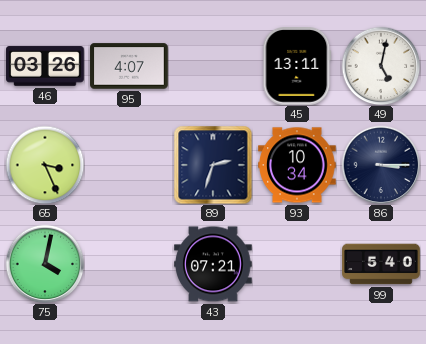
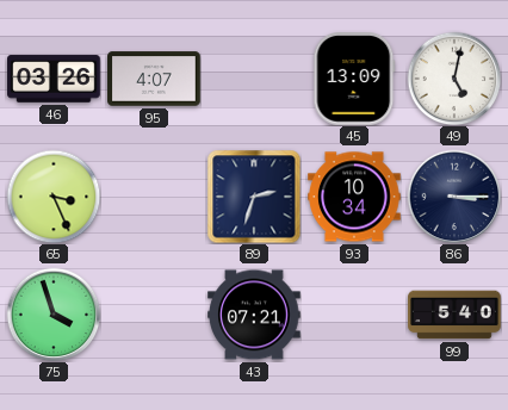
45: 13:11 -> 13:09
75: 4:02 -> 3:57
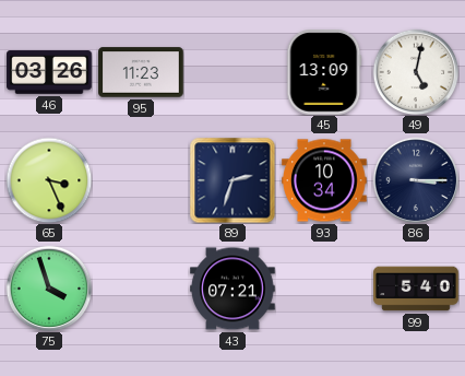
95: 4:07 -> 11:23
